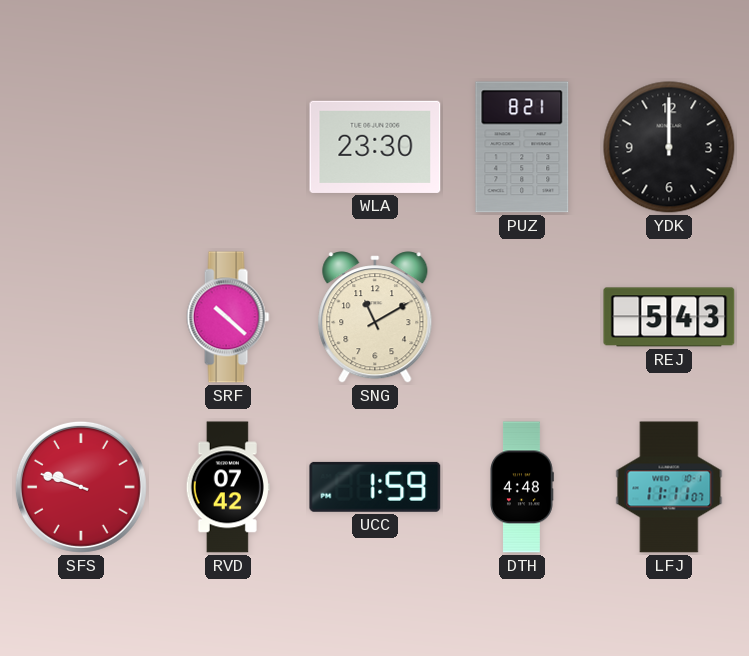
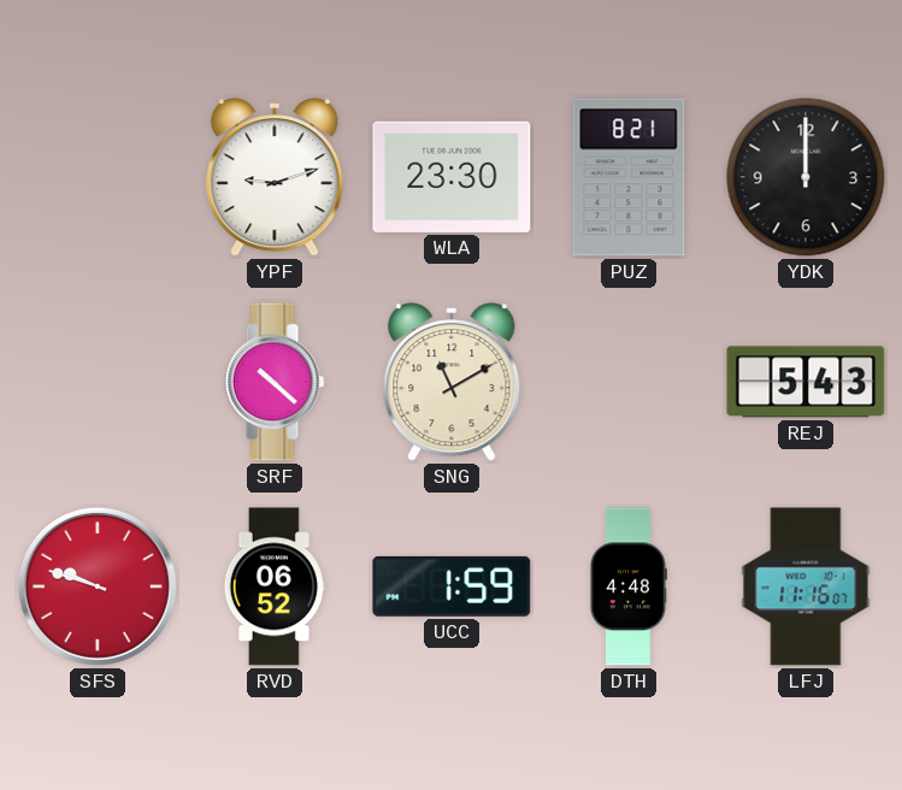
YPF: none -> 9:12
RVD: 07:42 -> 06:52
LFJ: 11:11 -> 11:16
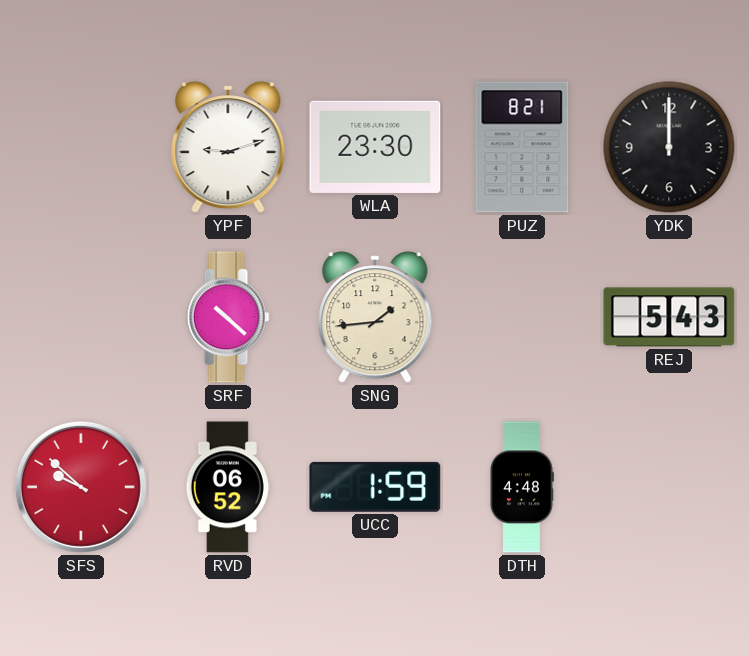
SNG: 11:10 -> 1:44
SFS: 9:48 -> 9:52
LFJ: 11:16 -> none
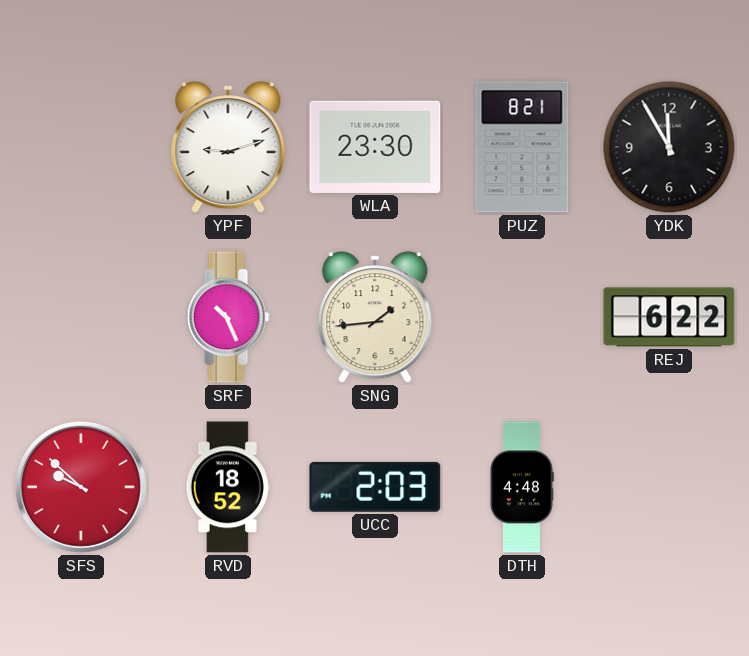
YDK: 12:00 -> 11:55
SRF: 10:22 -> 10:26
REJ: 5:43 -> 6:22
RVD: 06:52 -> 18:52
UCC: 1:59 -> 2:03
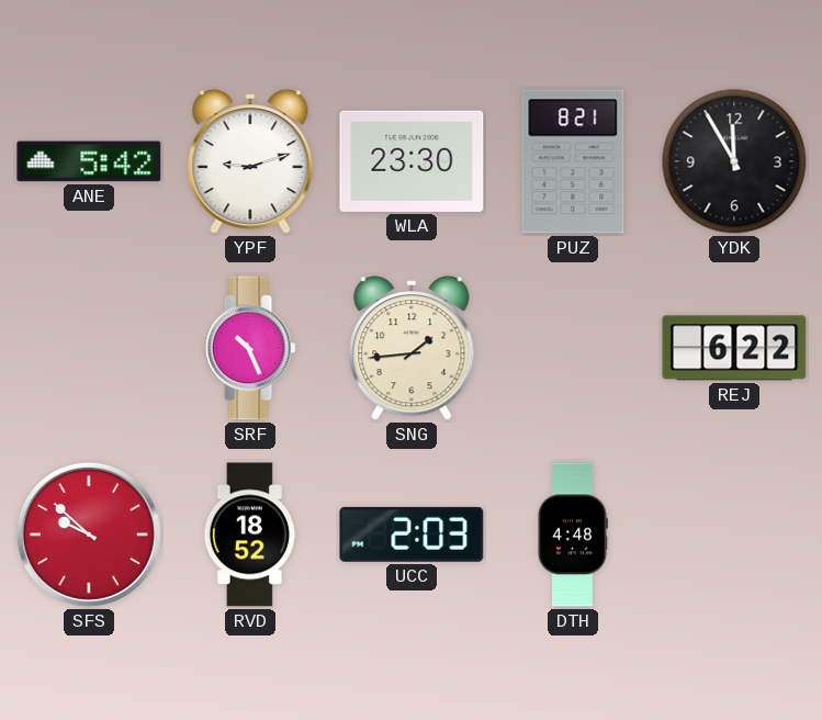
ANE: none -> 5:42
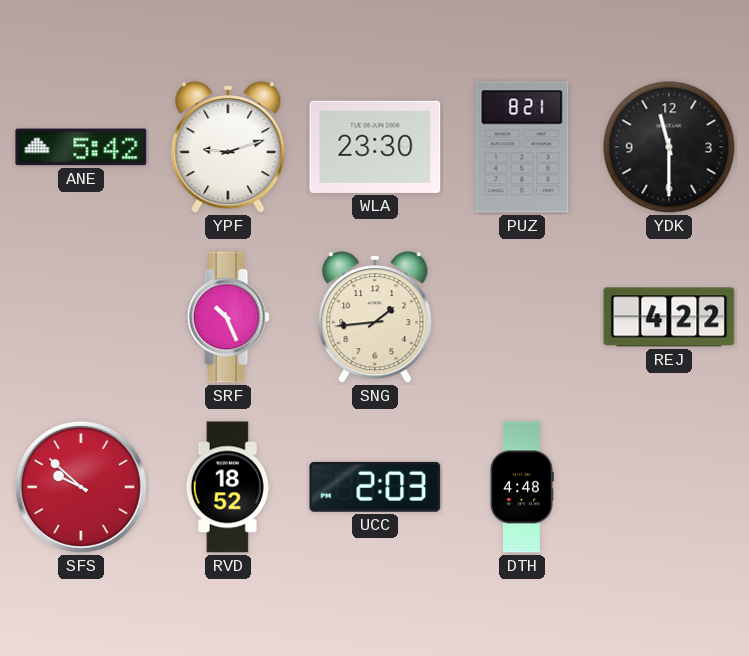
YDK: 11:55 -> 11:30
REJ: 6:22 -> 4:22
